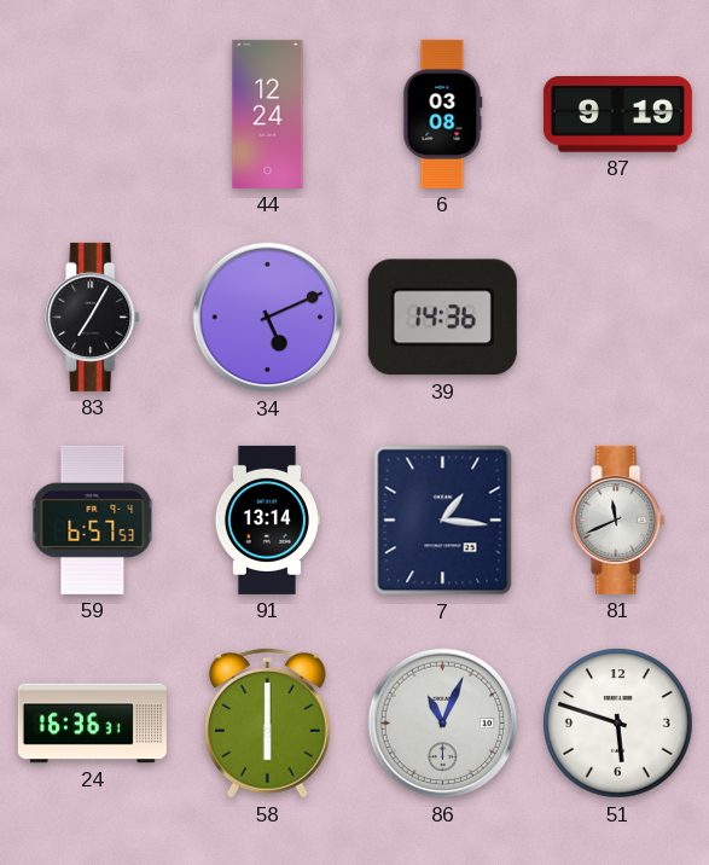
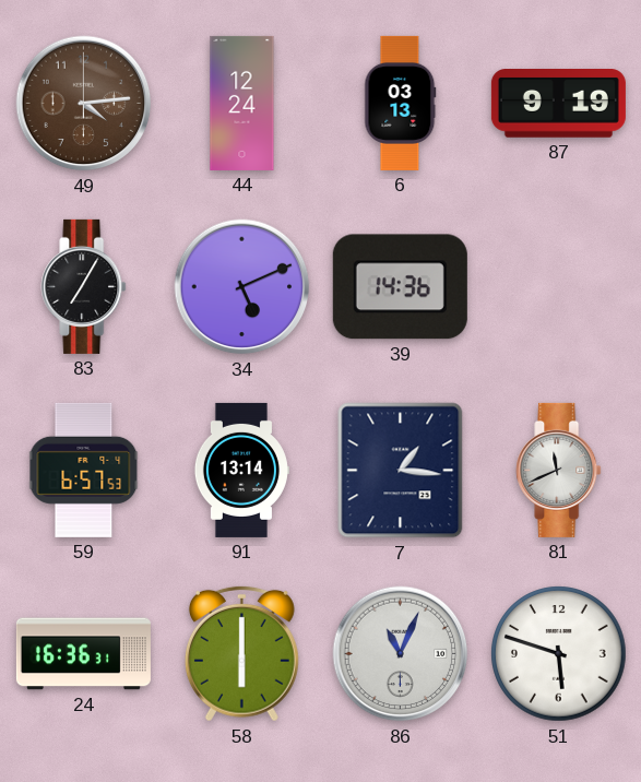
49: none -> 4:14
6: 03:08 -> 03:13
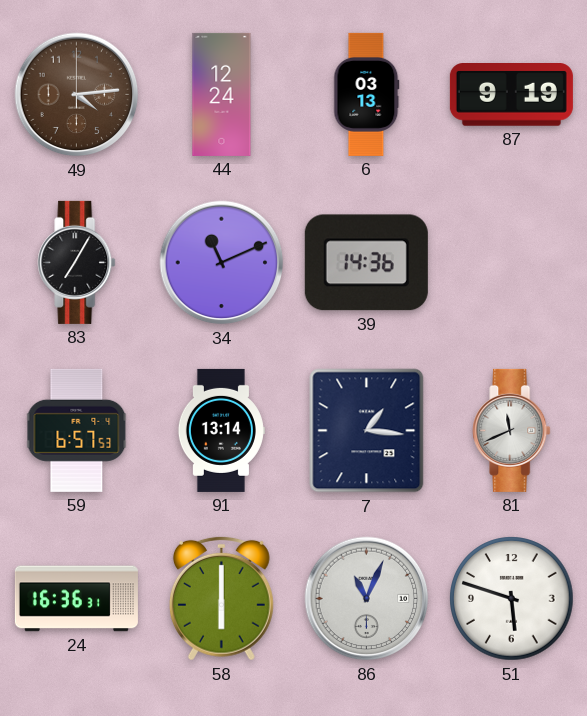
34: 5:11 -> 11:11
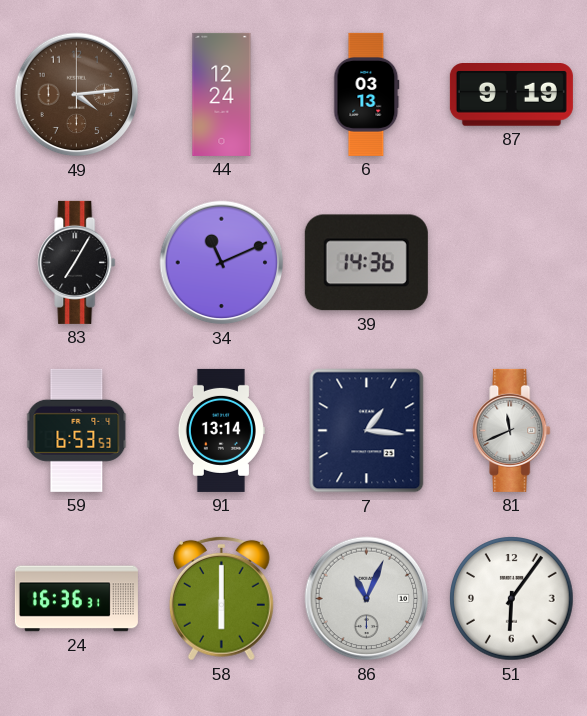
59: 6:57 -> 6:53
51: 5:48 -> 6:06
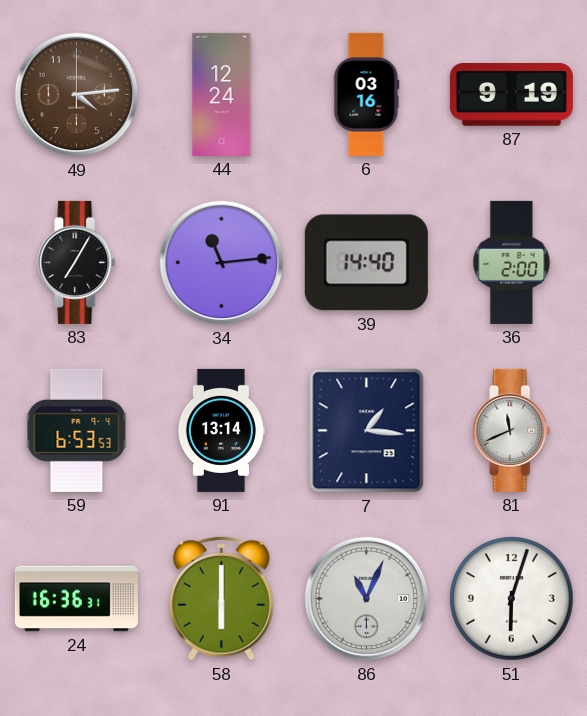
6: 03:13 -> 03:16
34: 11:11 -> 11:14
39: 14:36 -> 14:40
36: none -> 2:00
51: 6:06 -> 6:03
